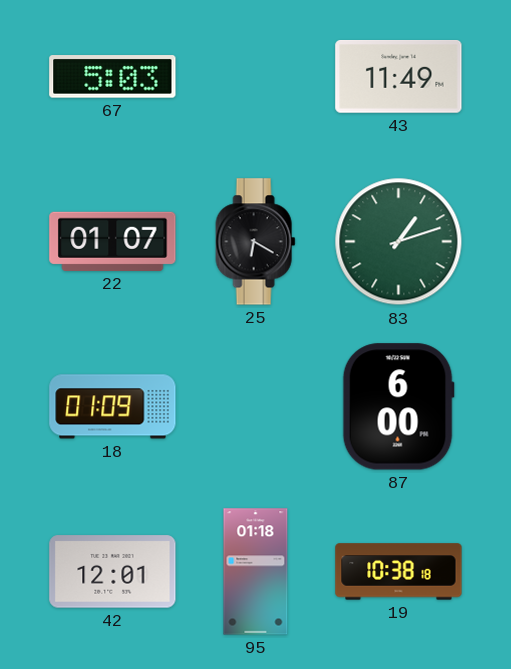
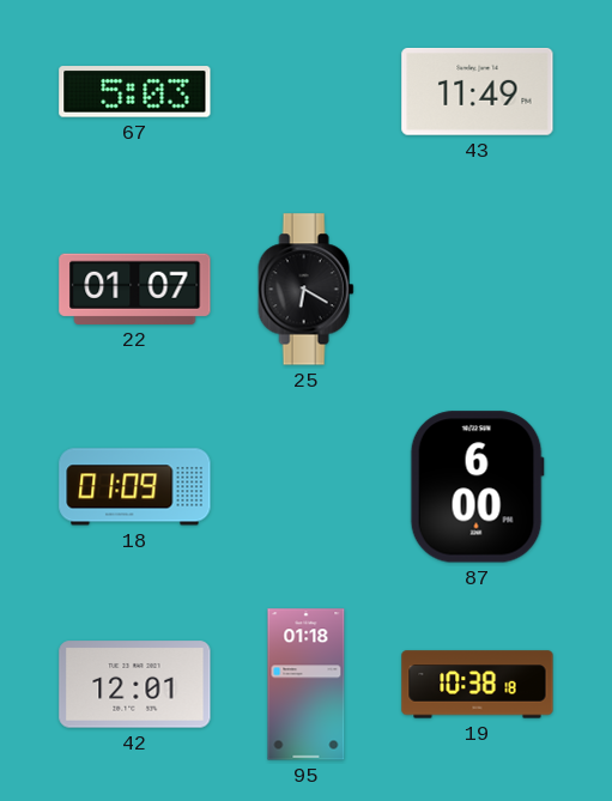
83: 1:12 -> none
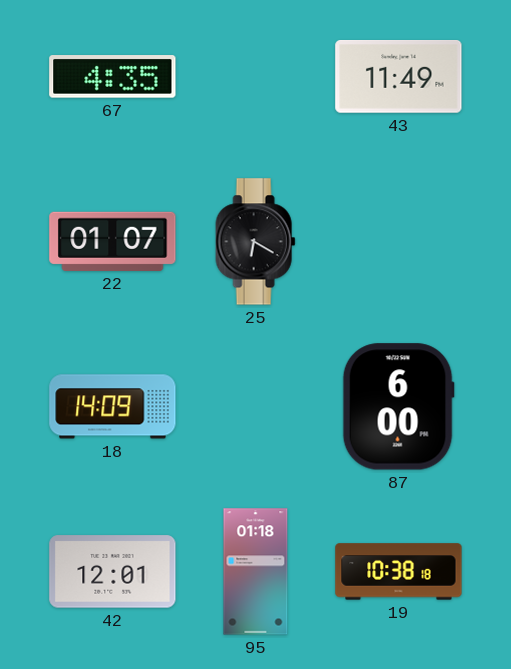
67: 5:03 -> 4:35
18: 01:09 -> 14:09
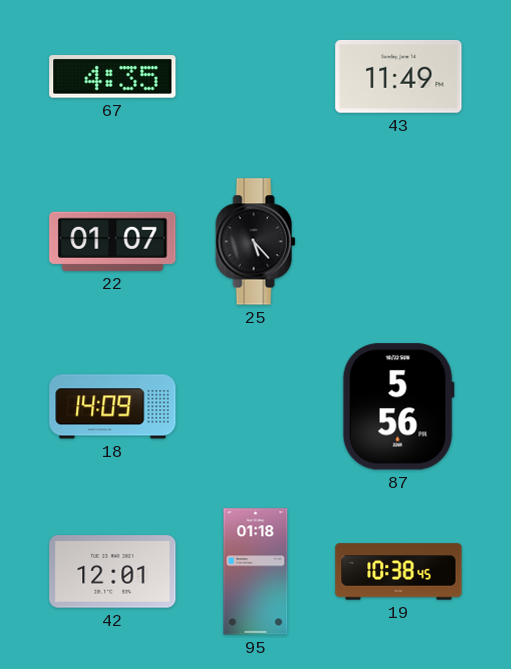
25: 6:20 -> 5:23
87: 6:00 -> 5:56
19: 10:38:18 -> 10:38:45
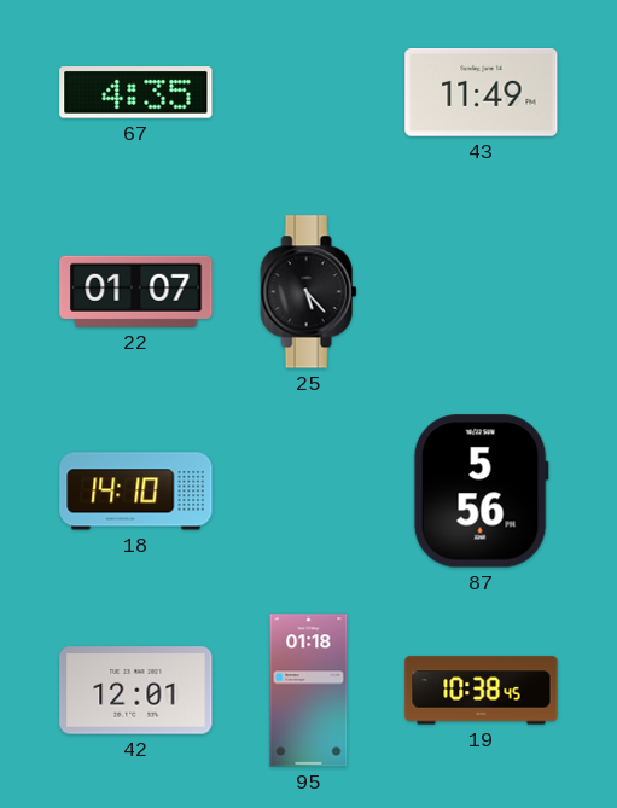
18: 14:09 -> 14:10
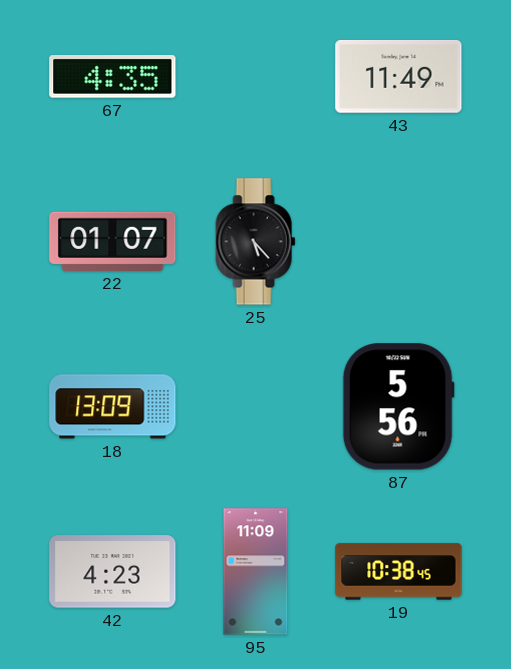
18: 14:10 -> 13:09
42: 12:01 -> 4:23
95: 01:18 -> 11:09
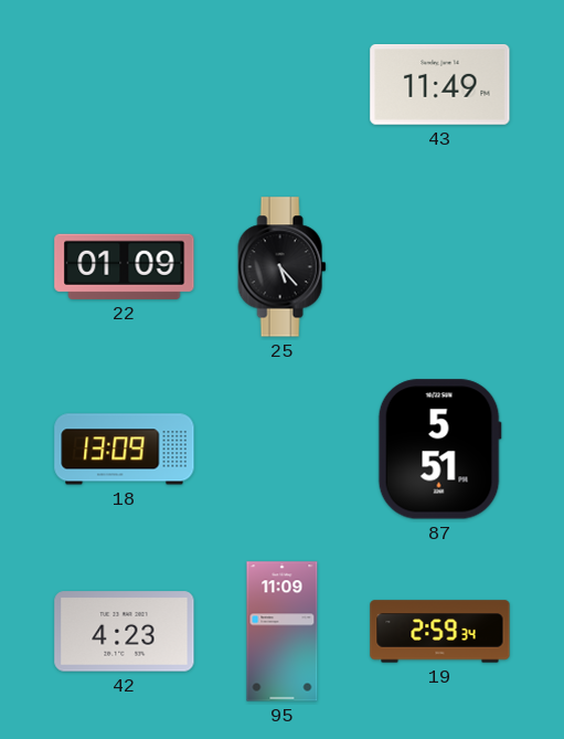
67: 4:35 -> none
22: 01:07 -> 01:09
87: 5:56 -> 5:51
19: 10:38 -> 2:59
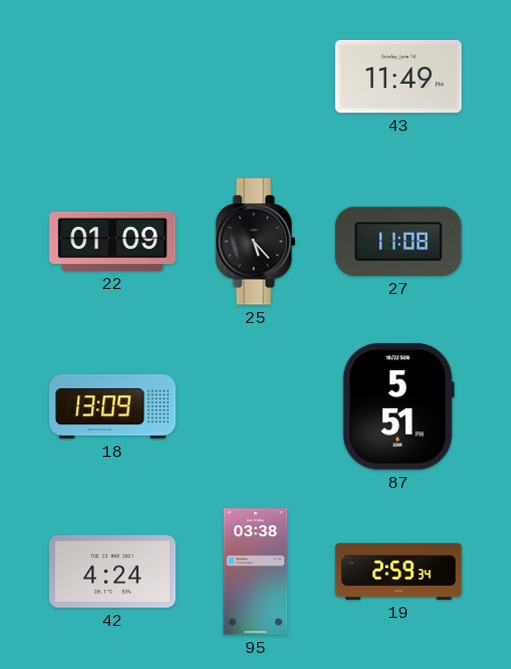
27: none -> 11:08
42: 4:23 -> 4:24
95: 11:09 -> 03:38
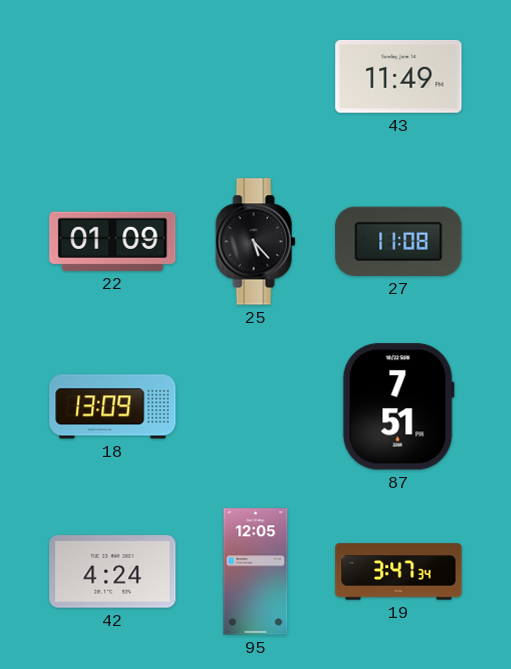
87: 5:51 -> 7:51
95: 03:38 -> 12:05
19: 2:59 -> 3:47
